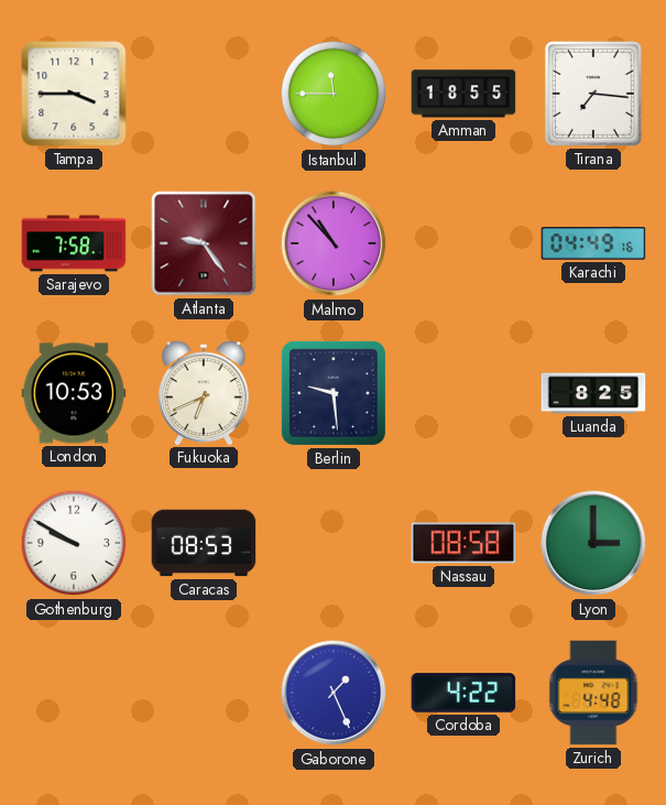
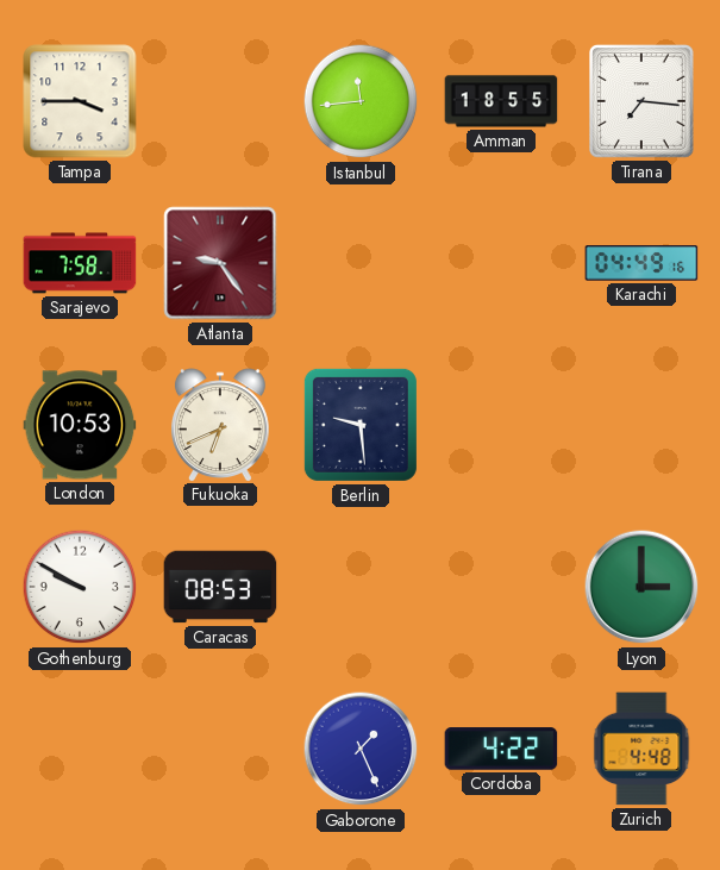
Istanbul: 11:45 -> 11:44
Malmo: 10:53 -> none
Luanda: 8:25 -> none
Nassau: 08:58 -> none
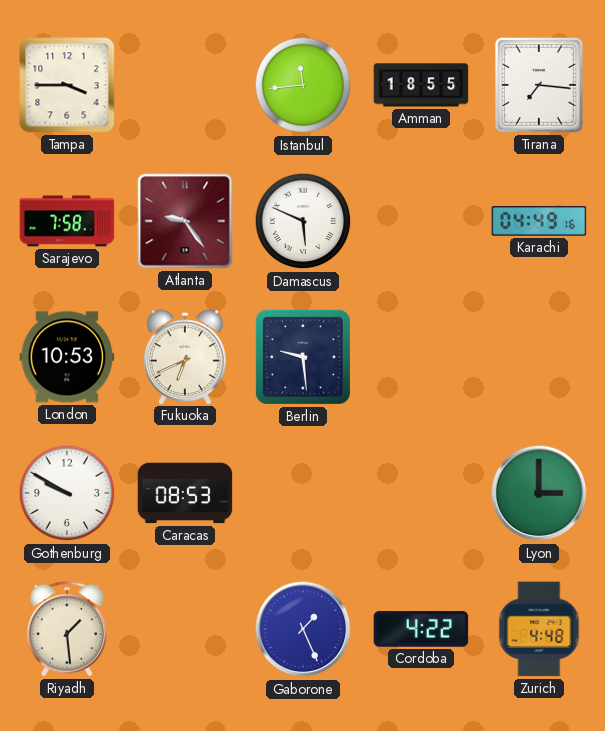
Damascus: none -> 5:49
Riyadh: none -> 1:29
